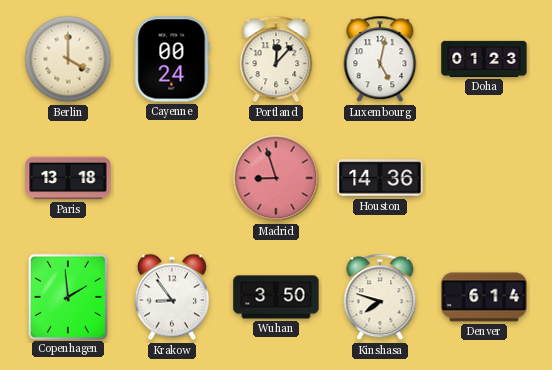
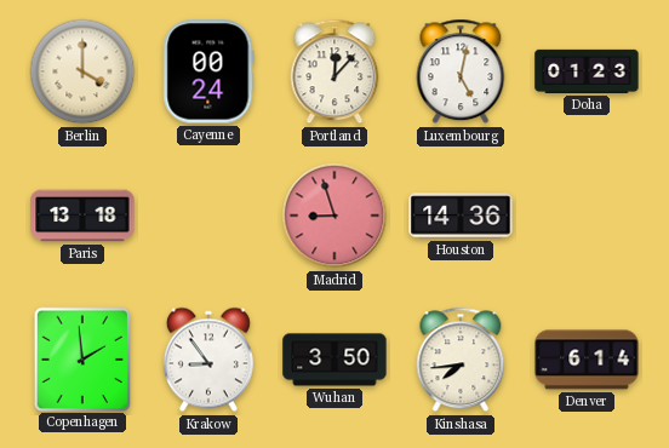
Kinshasa: 7:48 -> 7:44
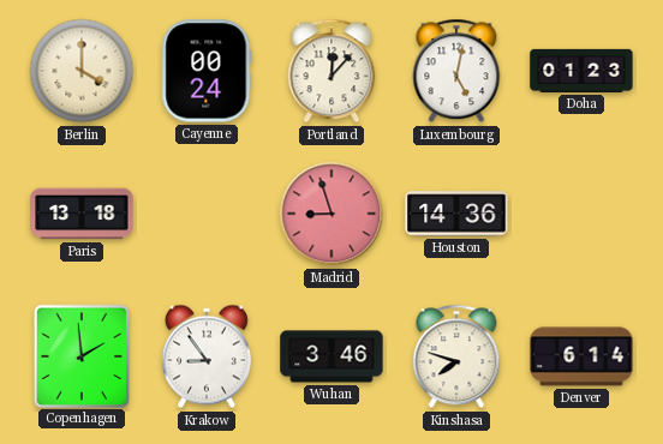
Wuhan: 3:50 -> 3:46
Kinshasa: 7:44 -> 7:48
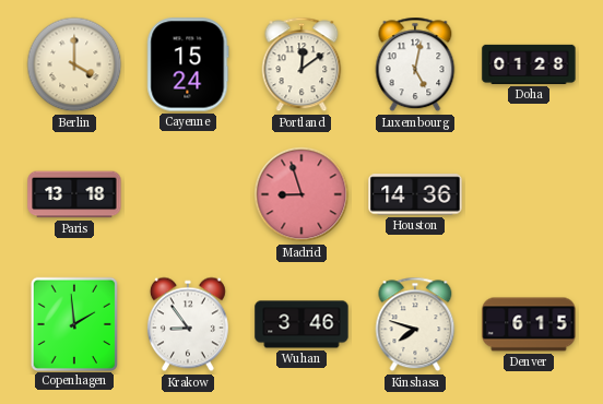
Cayenne: 00:24 -> 15:24
Portland: 12:07 -> 12:09
Doha: 01:23 -> 01:28
Denver: 6:14 -> 6:15
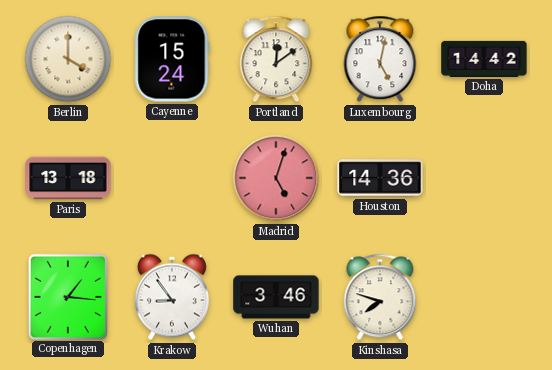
Doha: 01:28 -> 14:42
Madrid: 8:57 -> 5:03
Copenhagen: 1:59 -> 1:16
Denver: 6:15 -> none
